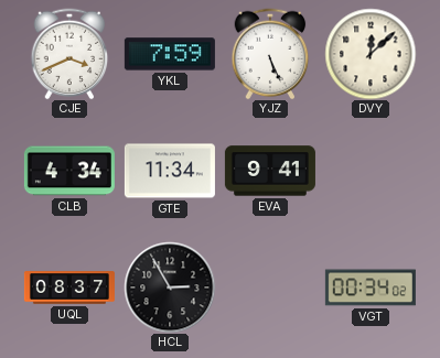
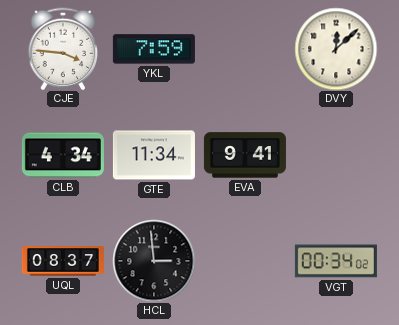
CJE: 3:41 -> 3:46
YJZ: 5:26 -> none
HCL: 2:55 -> 2:59
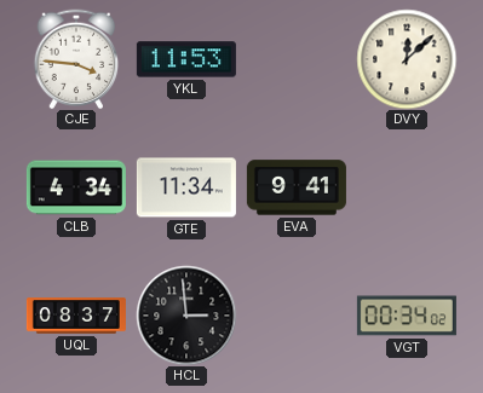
YKL: 7:59 -> 11:53
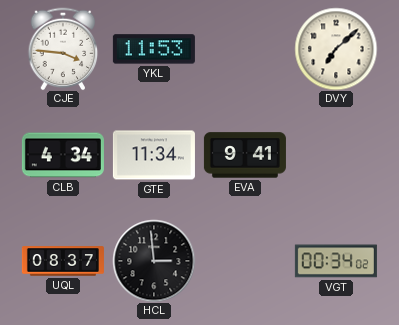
DVY: 12:08 -> 7:08
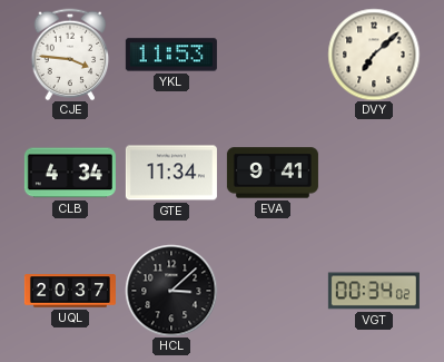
UQL: 08:37 -> 20:37
HCL: 2:59 -> 3:08
